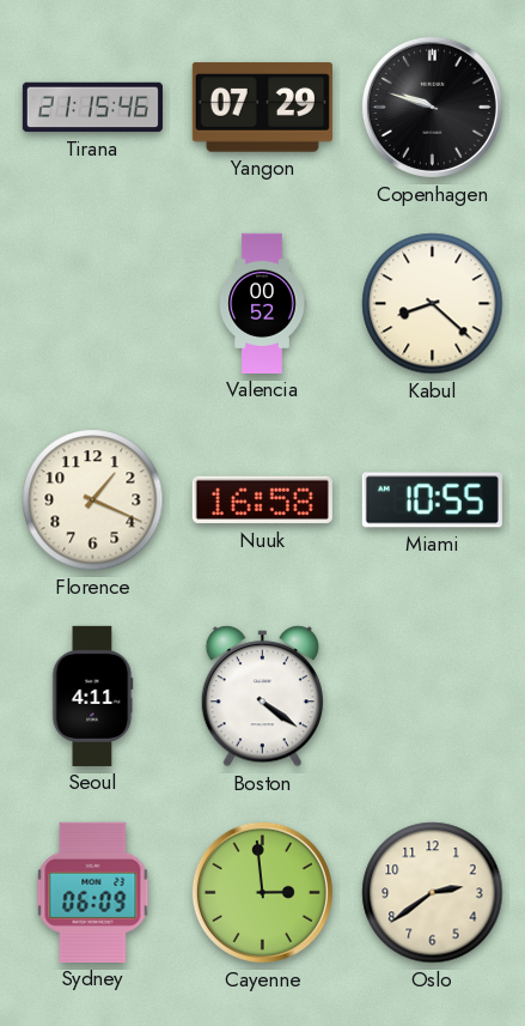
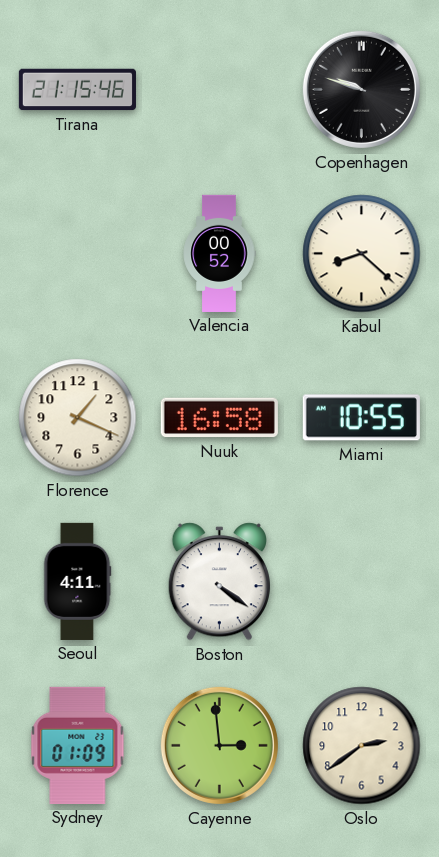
Yangon: 07:29 -> none
Sydney: 06:09 -> 01:09
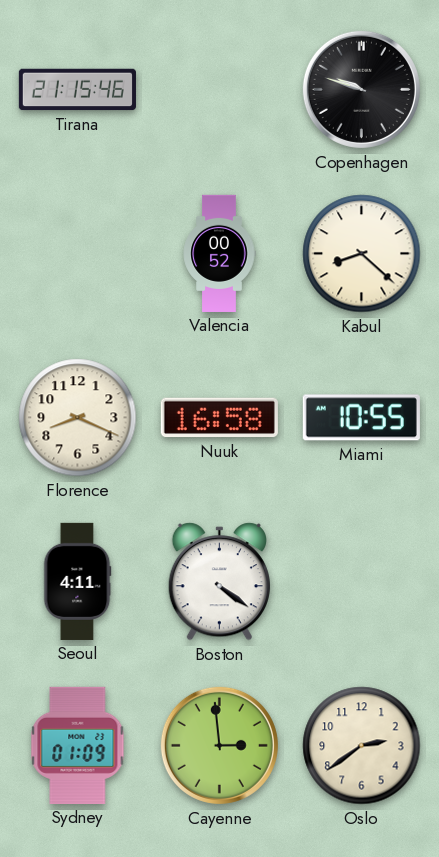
Florence: 1:19 -> 8:19
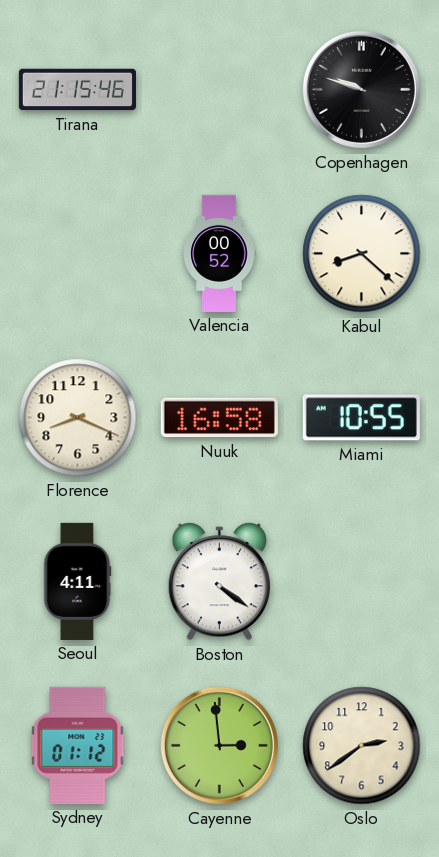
Sydney: 01:09 -> 01:12
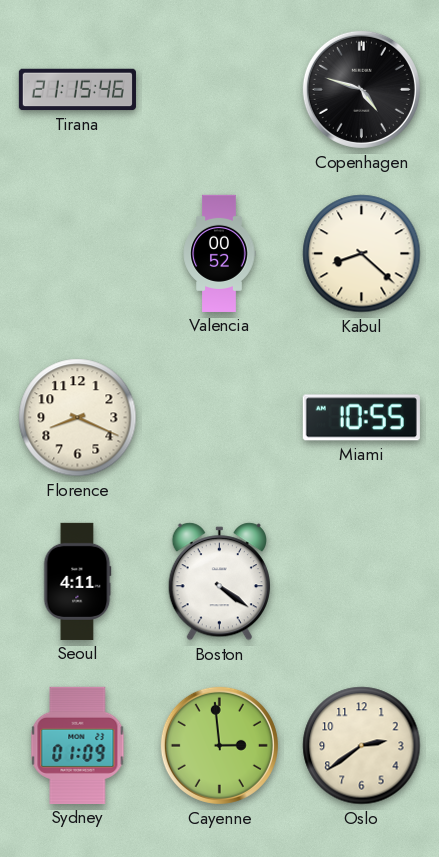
Copenhagen: 9:48 -> 4:48
Nuuk: 16:58 -> none
Sydney: 01:12 -> 01:09
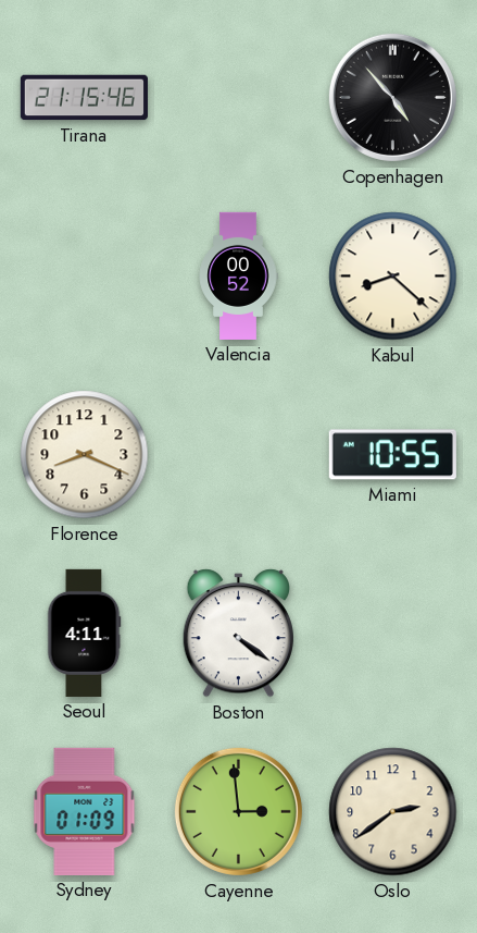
Copenhagen: 4:48 -> 4:53
